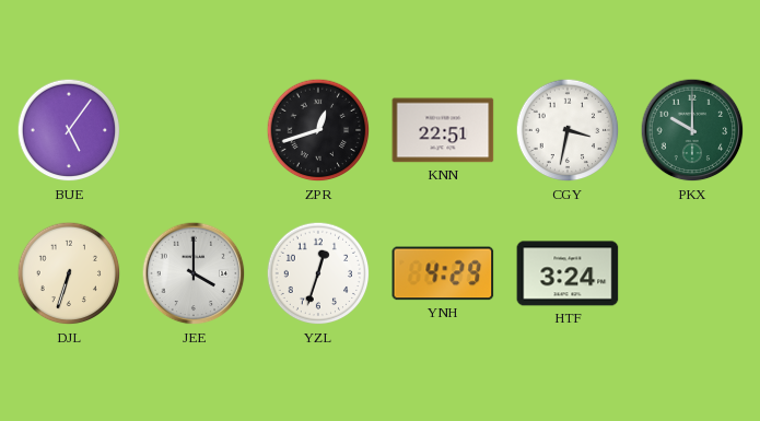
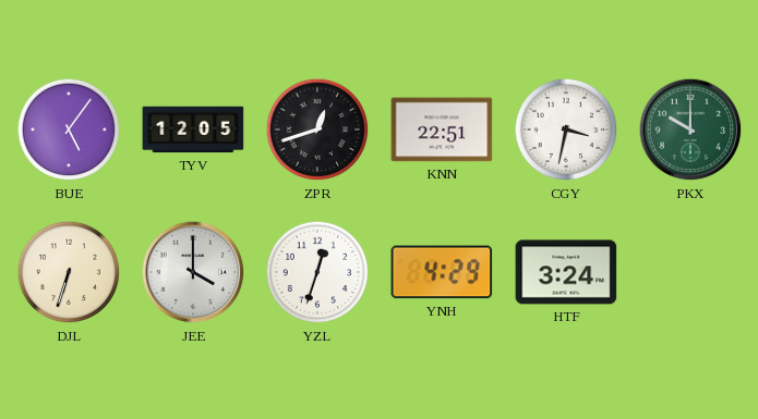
TYV: none -> 12:05
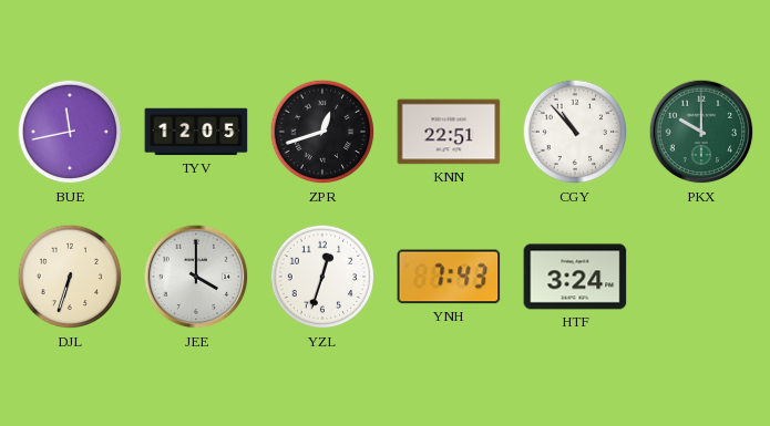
BUE: 5:06 -> 11:43
CGY: 3:32 -> 10:53
YNH: 4:29 -> 7:43
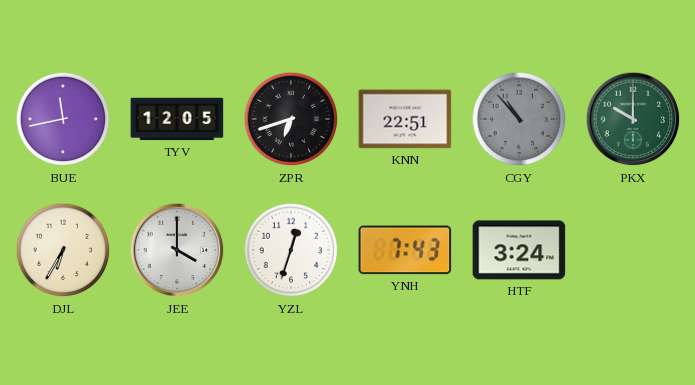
ZPR: 12:42 -> 6:42
CGY dial: white -> grey
DJL: 6:33 -> 6:35
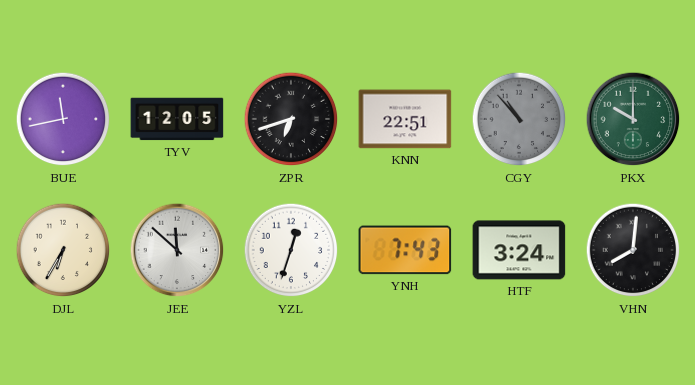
JEE: 4:00 -> 11:52
VHN: none -> 8:01
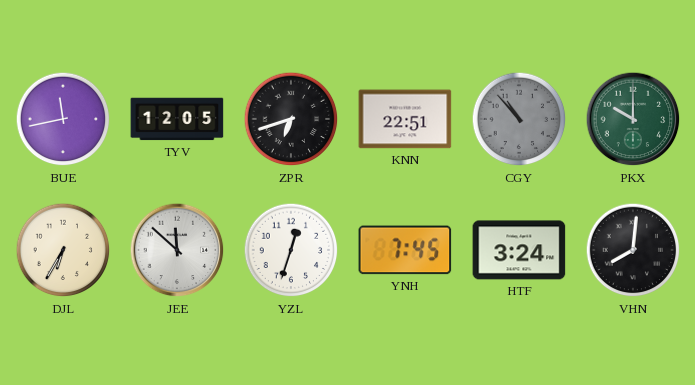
YNH: 7:43 -> 7:45
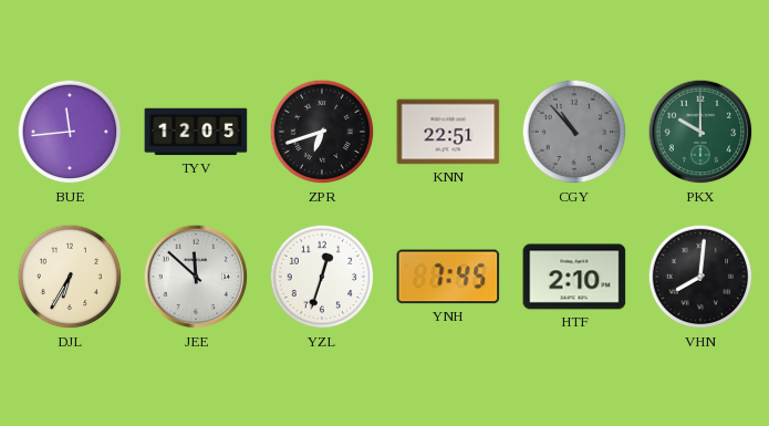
BUE: 11:43 -> 11:44
HTF: 3:24 -> 2:10
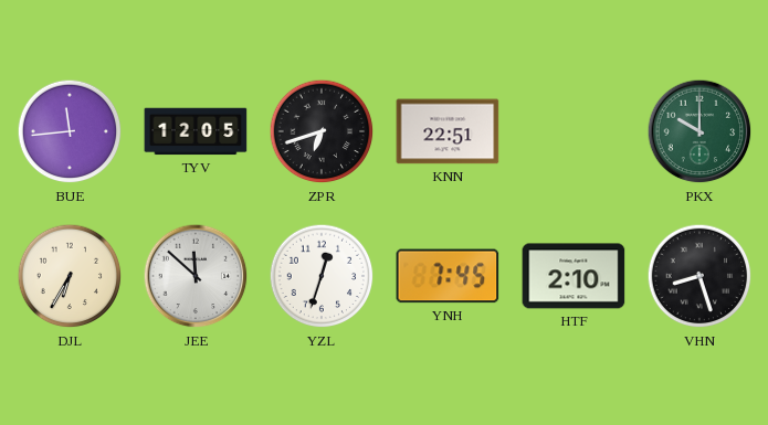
CGY: 10:53 -> none
VHN: 8:01 -> 8:27
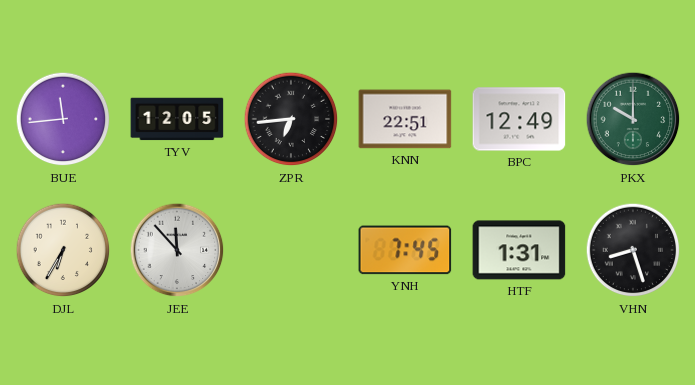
ZPR: 6:42 -> 6:44
BPC: none -> 12:49
JEE: 11:52 -> 11:53
YZL: 12:33 -> none
HTF: 2:10 -> 1:31
